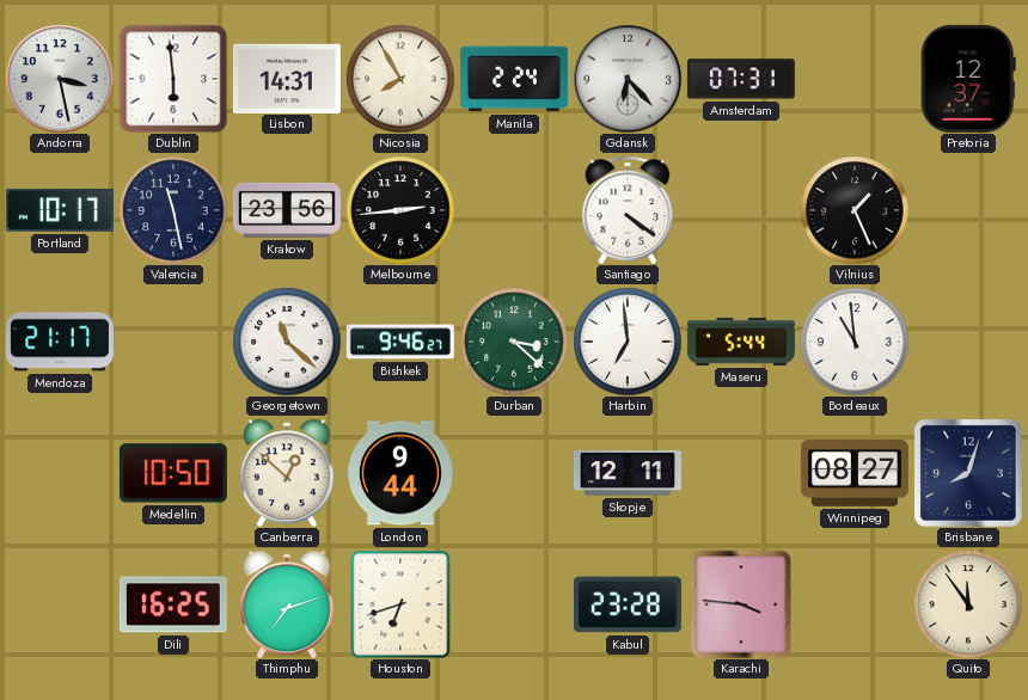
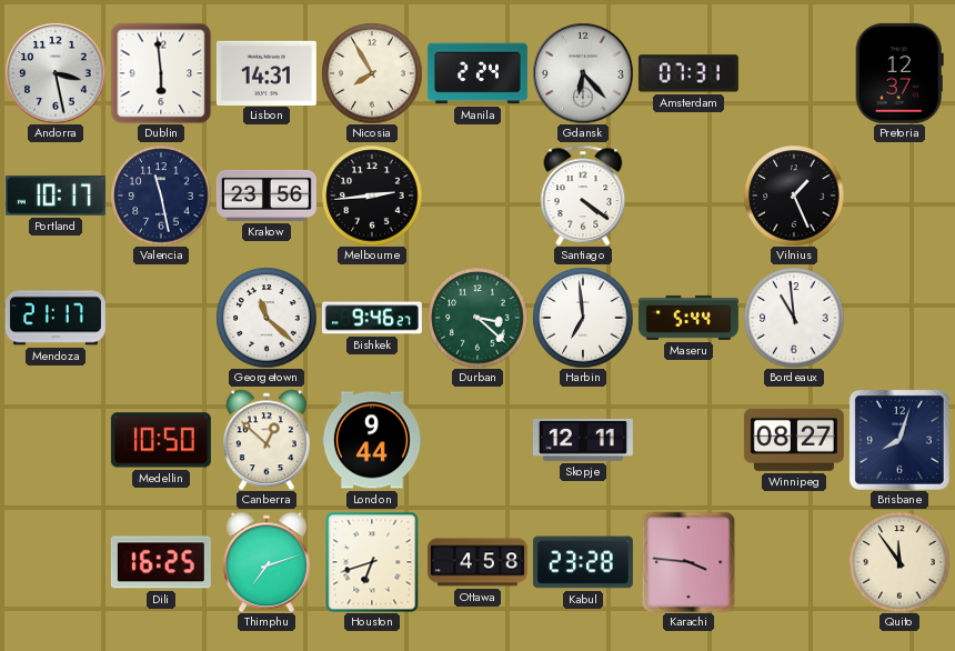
Ottawa: none -> 4:58
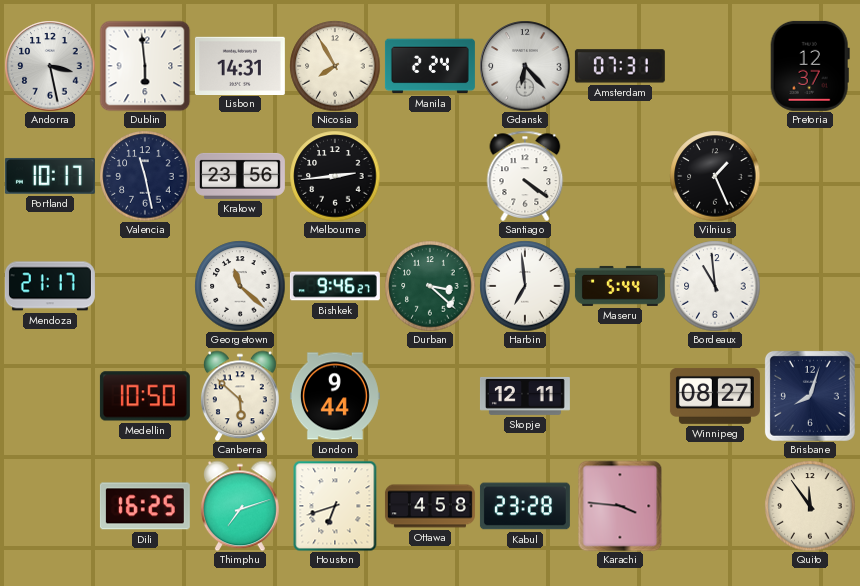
Canberra: 12:52 -> 5:52
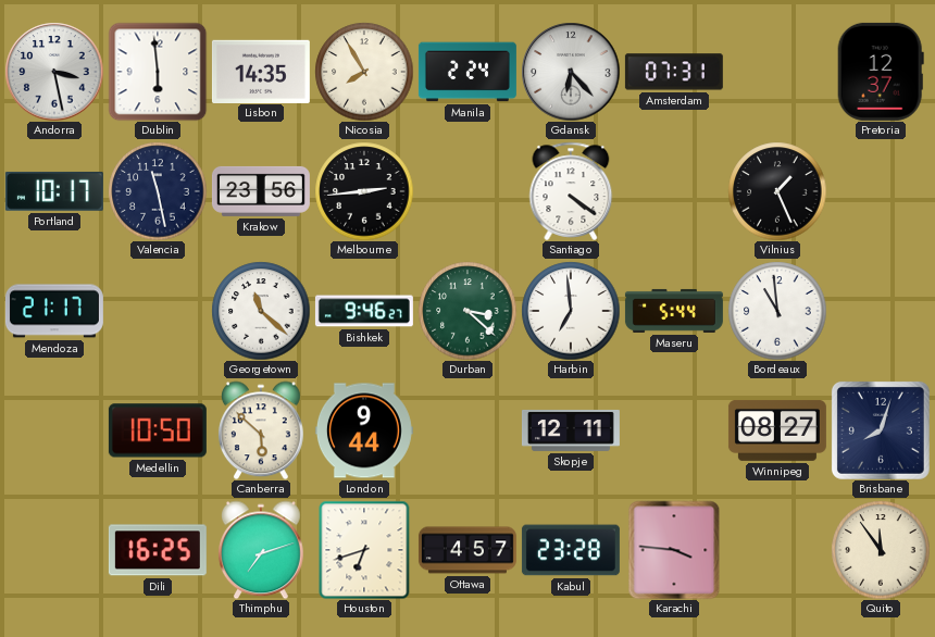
Lisbon: 14:31 -> 14:35
Ottawa: 4:58 -> 4:57
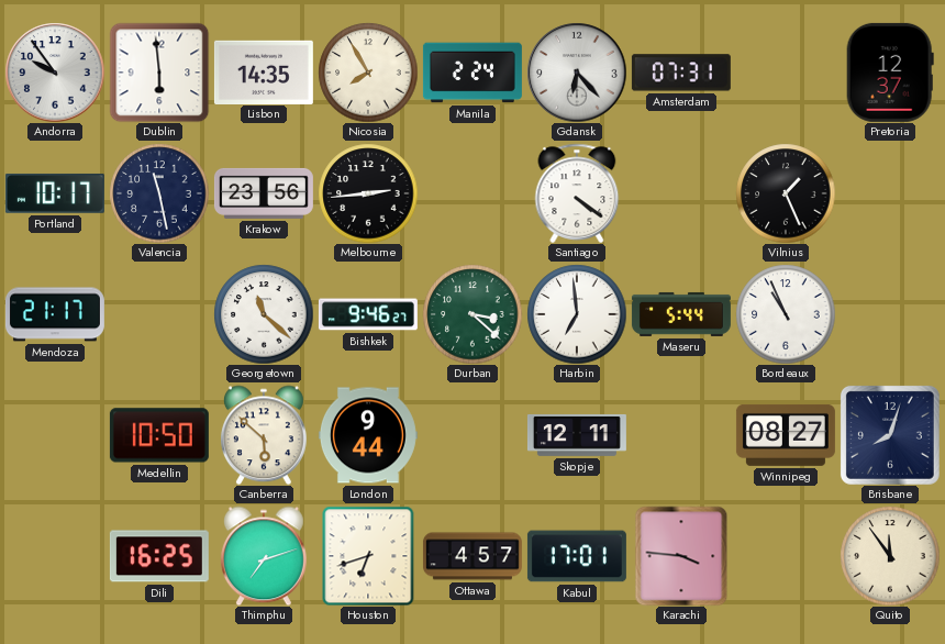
Andorra: 3:28 -> 9:54
Bordeaux: 10:59 -> 10:56
Kabul: 23:28 -> 17:01
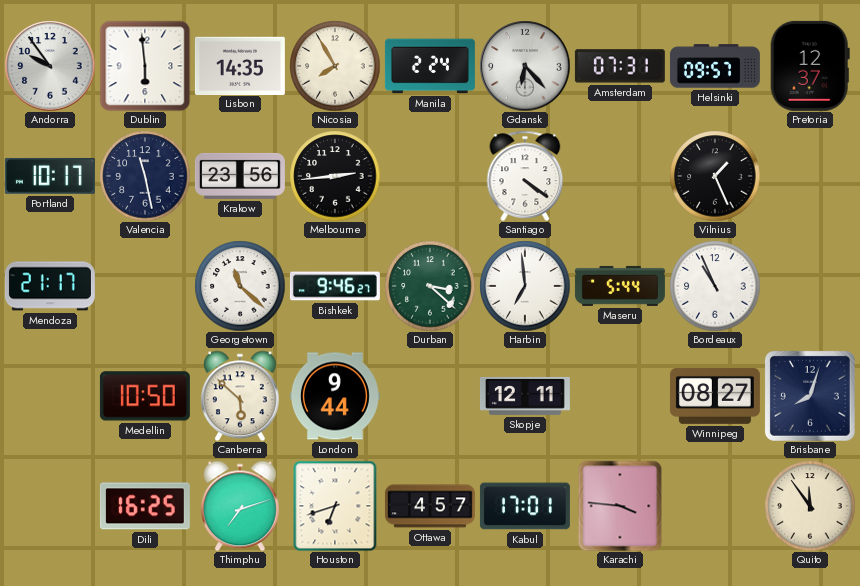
Helsinki: none -> 09:57
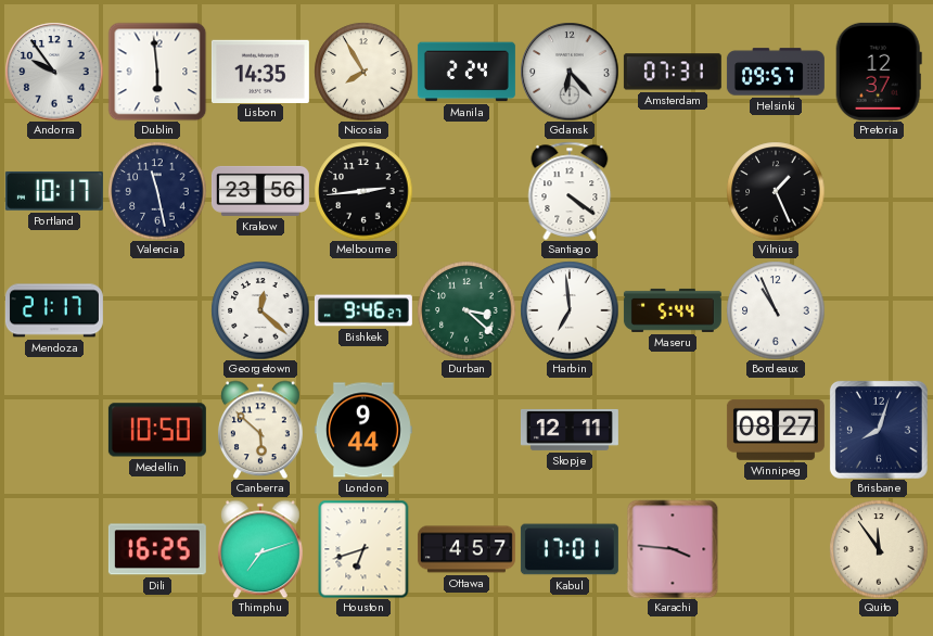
Georgetown: 11:22 -> 12:22
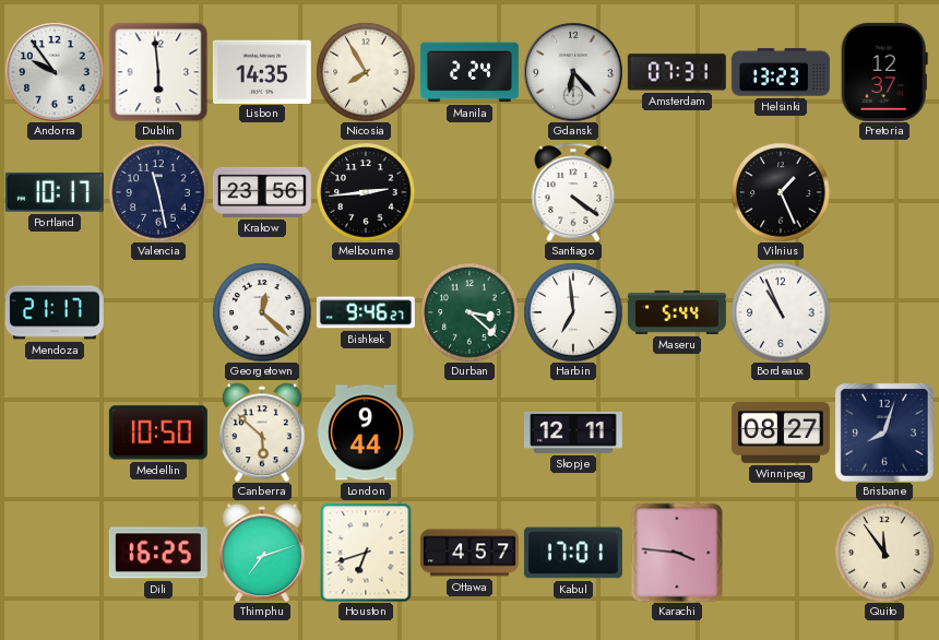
Helsinki: 09:57 -> 13:23
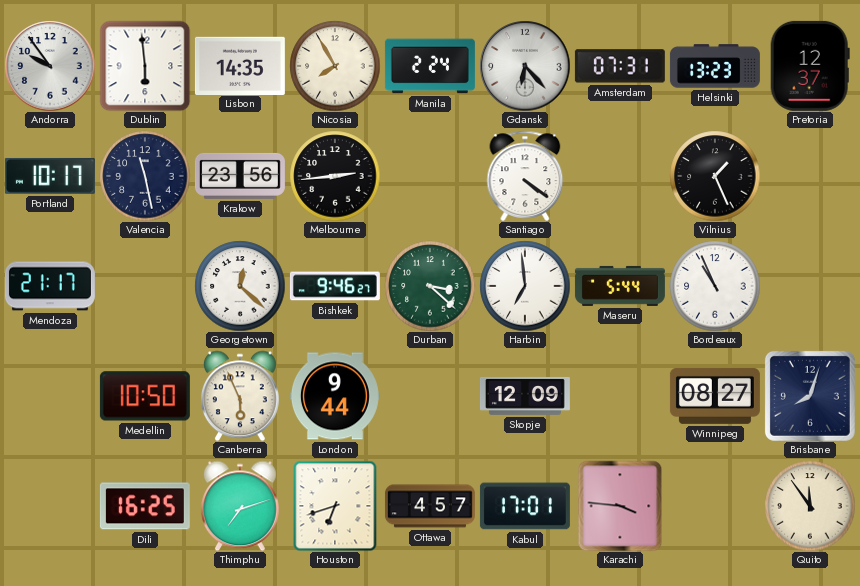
Canberra: 5:52 -> 5:56
Skopje: 12:11 -> 12:09
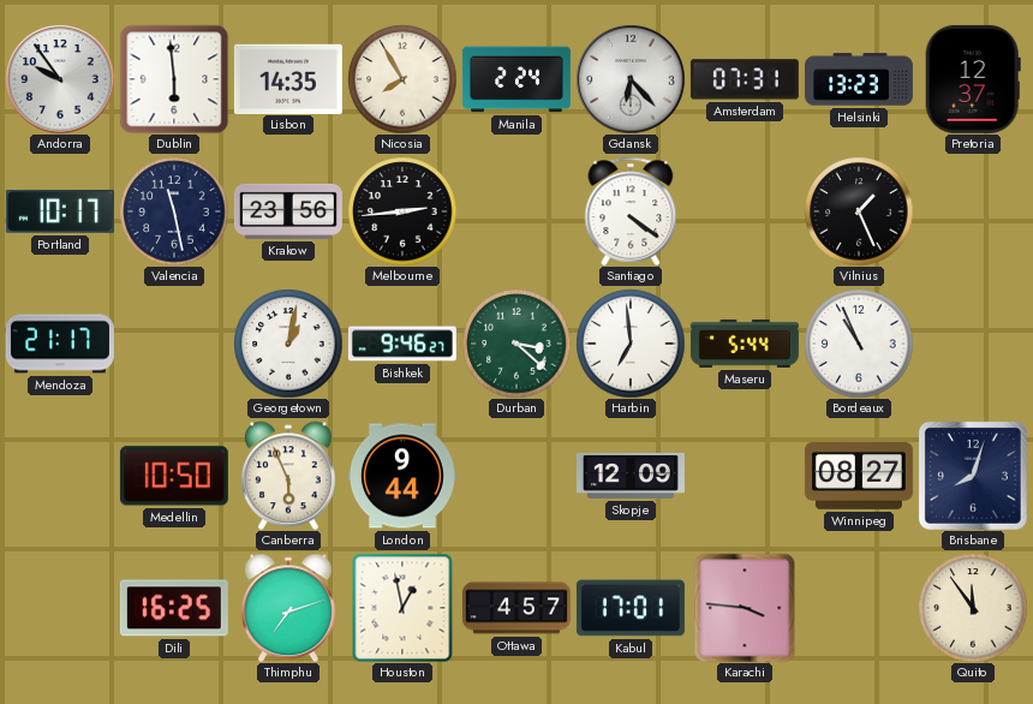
Georgetown: 12:22 -> 1:02
Houston: 6:42 -> 12:58
